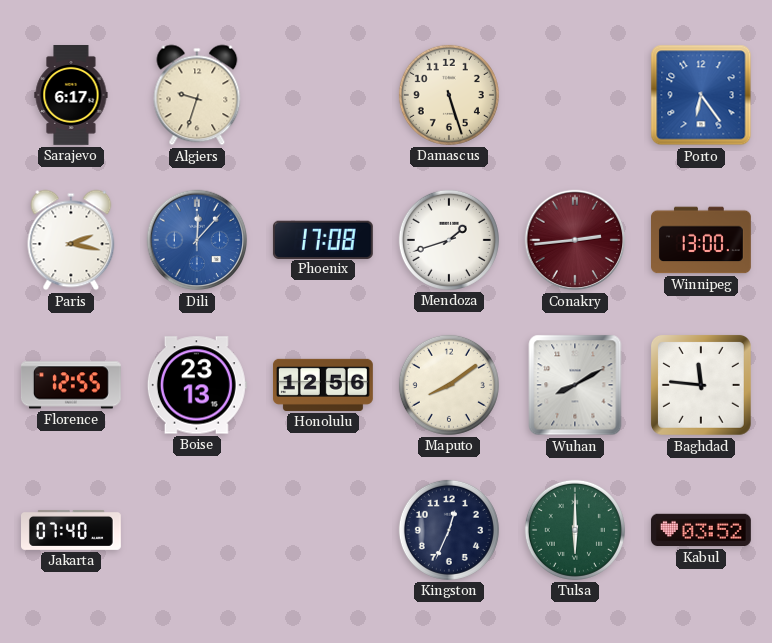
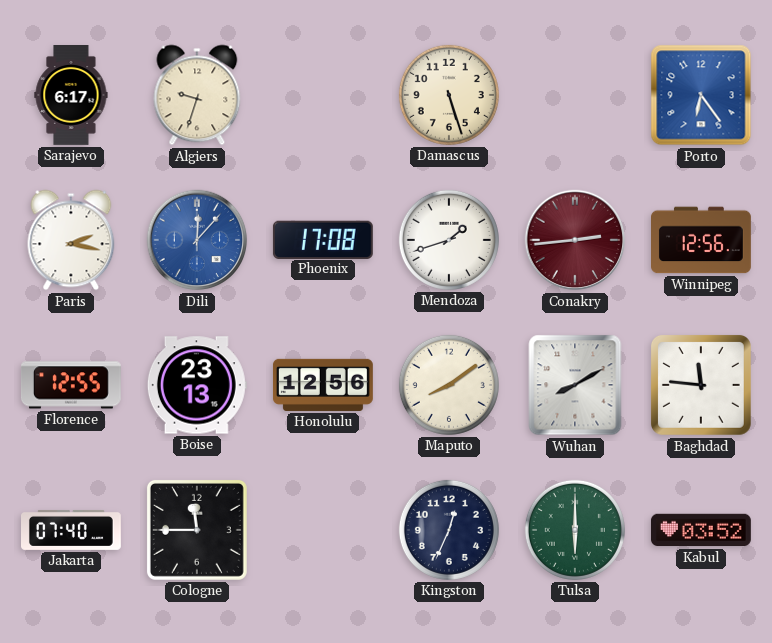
Winnipeg: 13:00 -> 12:56
Cologne: none -> 11:45
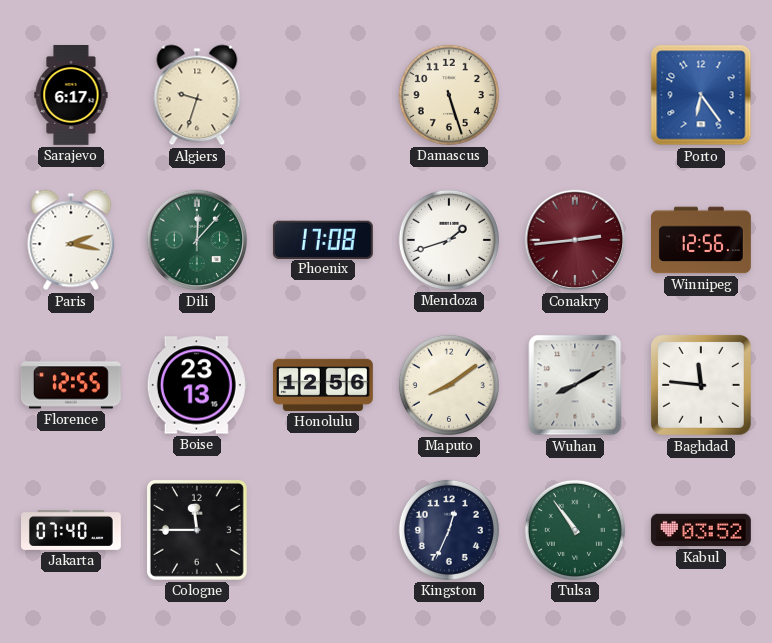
Dili dial: blue -> green
Tulsa: 6:00 -> 10:54
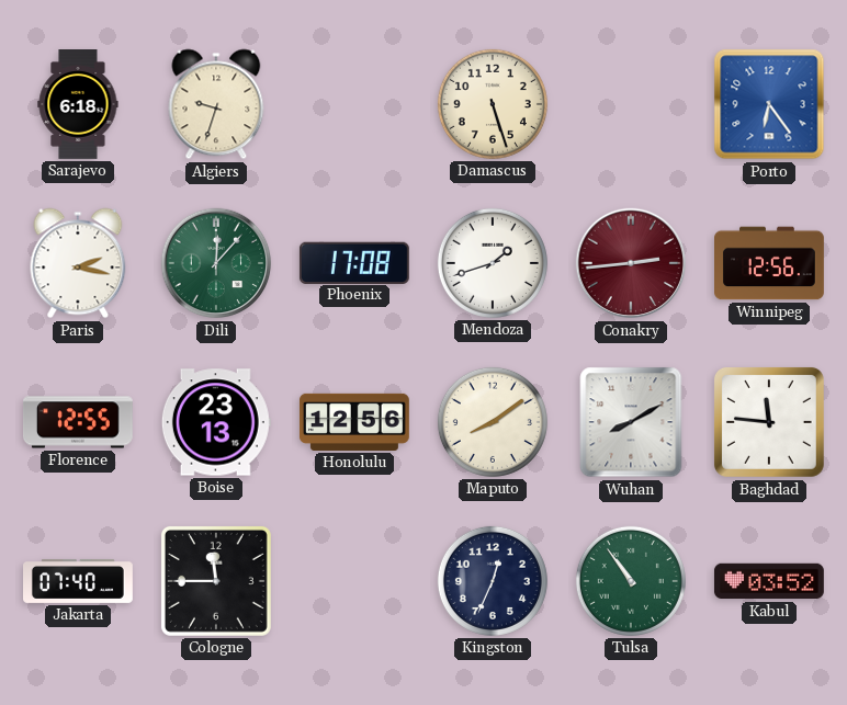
Sarajevo: 6:17 -> 6:18
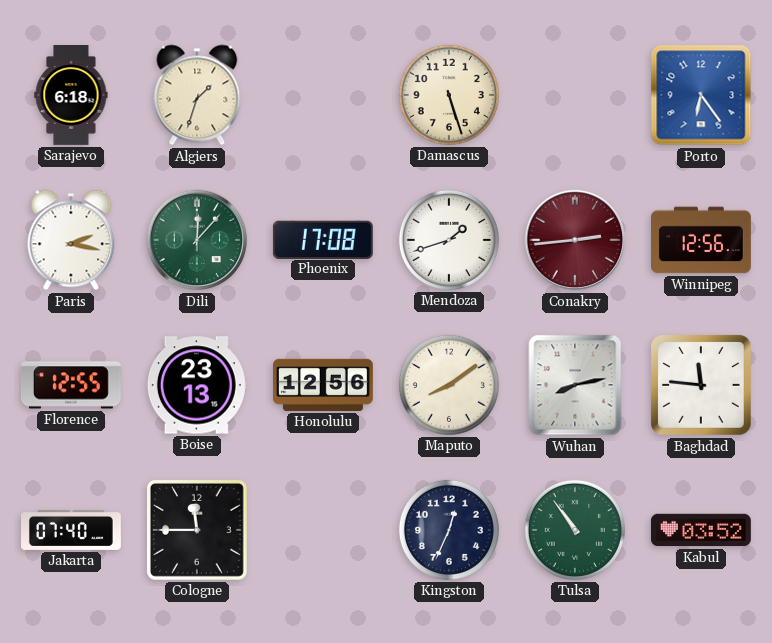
Algiers: 9:33 -> 1:33
Wuhan: 8:10 -> 8:13
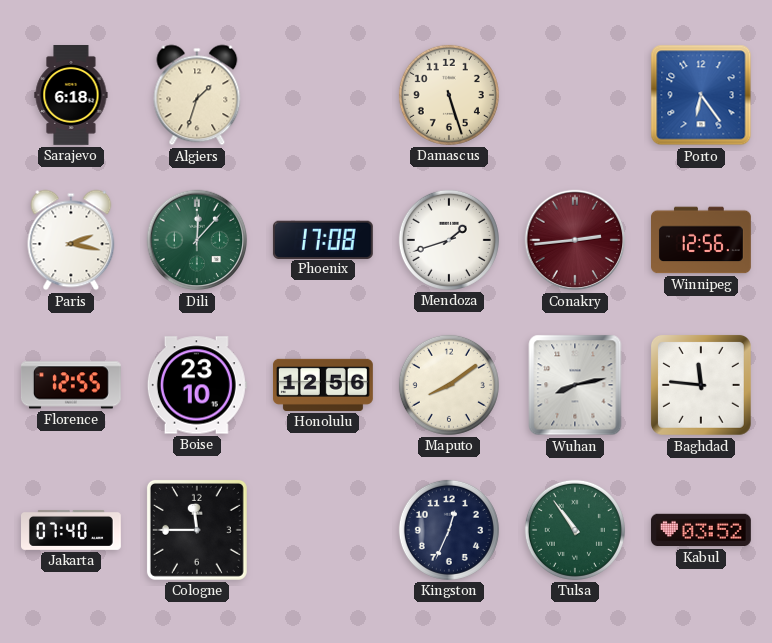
Boise: 23:13 -> 23:10
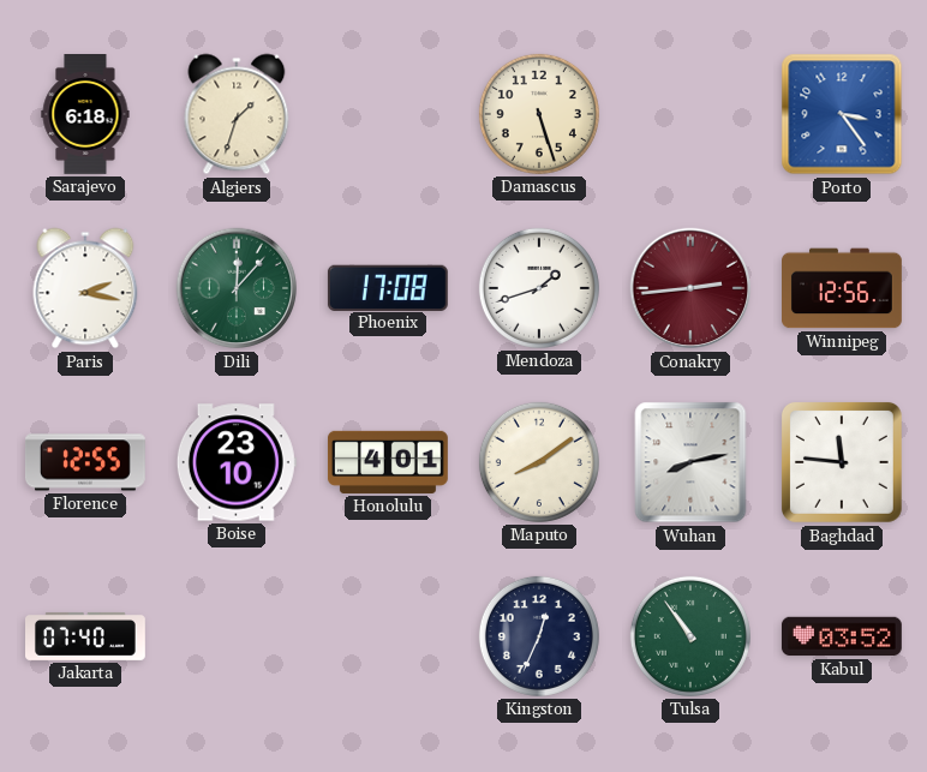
Porto: 6:24 -> 3:24
Honolulu: 12:56 -> 4:01
Cologne: 11:45 -> none
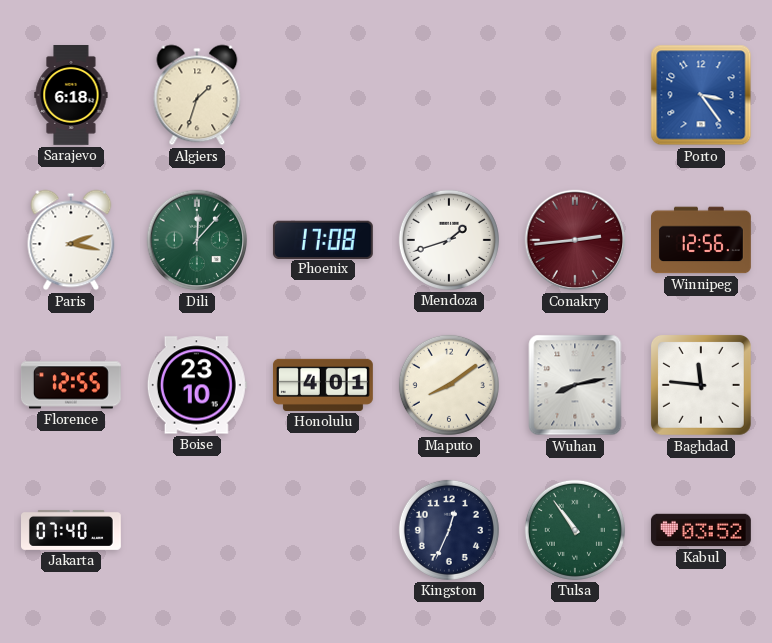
Damascus: 5:27 -> none
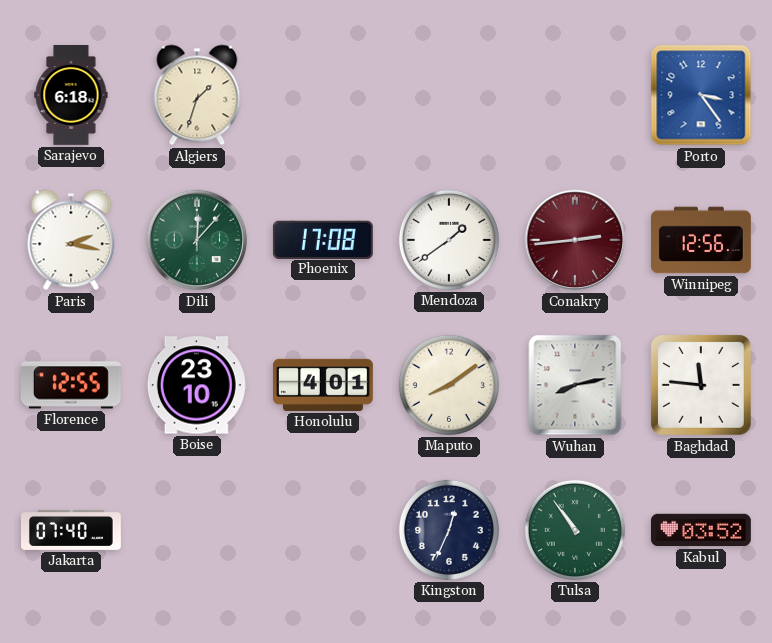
Mendoza: 1:42 -> 1:39
